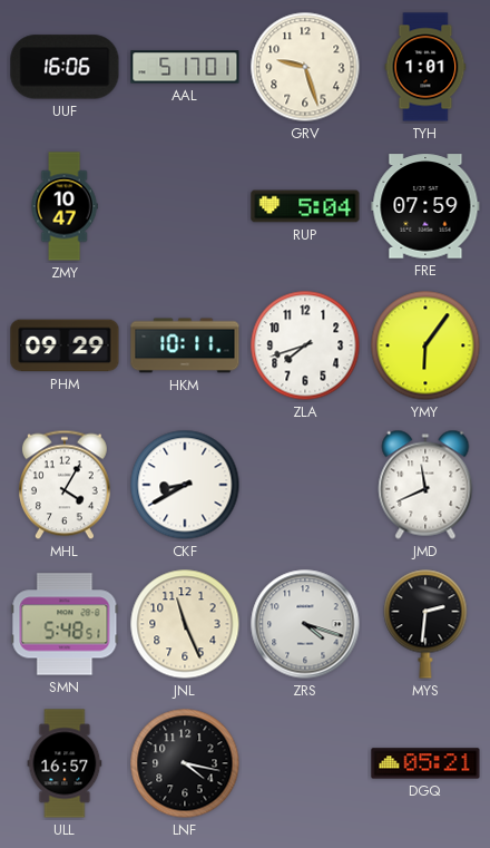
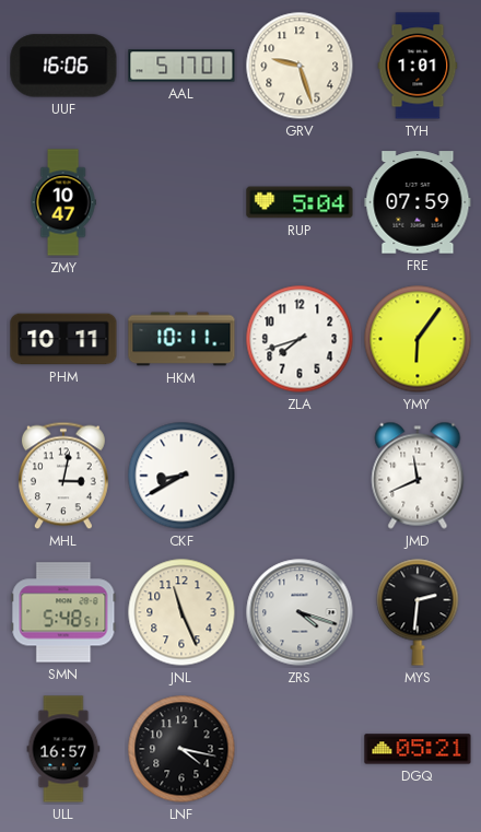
PHM: 09:29 -> 10:11
MHL: 4:05 -> 3:02
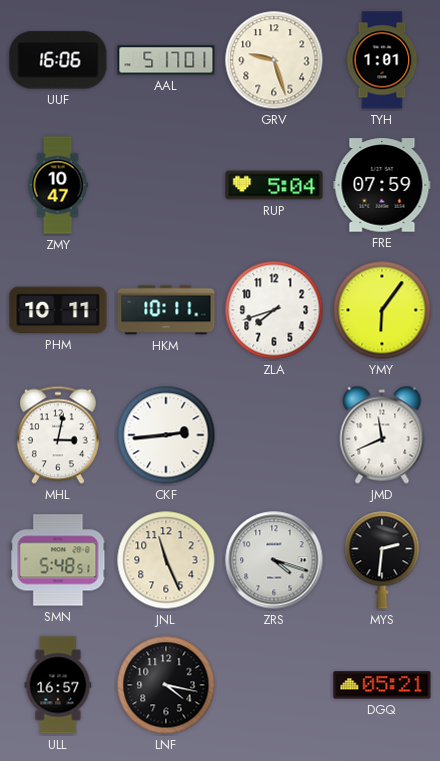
CKF: 8:40 -> 2:44
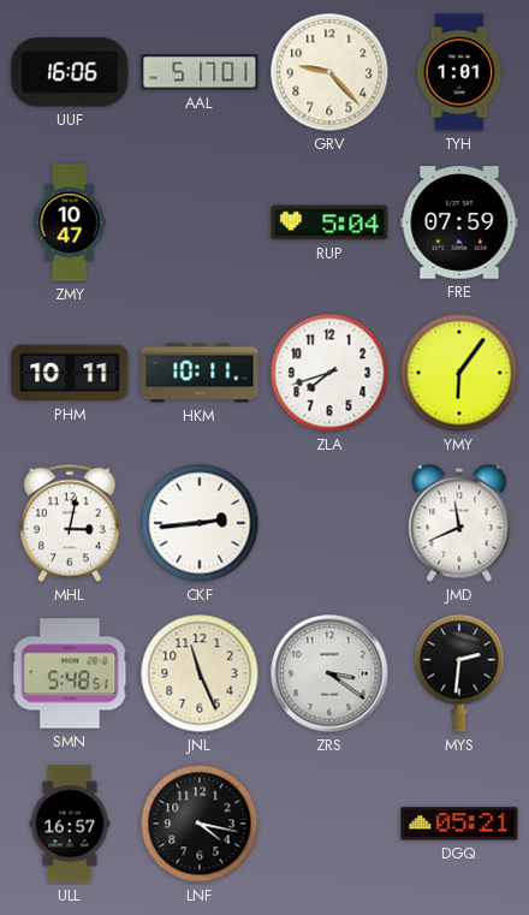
GRV: 9:27 -> 9:23
ZRS: 4:18 -> 3:21
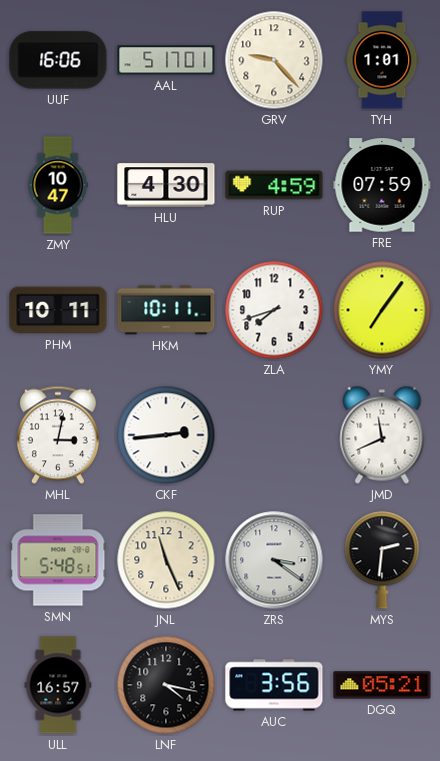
HLU: none -> 4:30
RUP: 5:04 -> 4:59
YMY: 6:06 -> 7:06
AUC: none -> 3:56
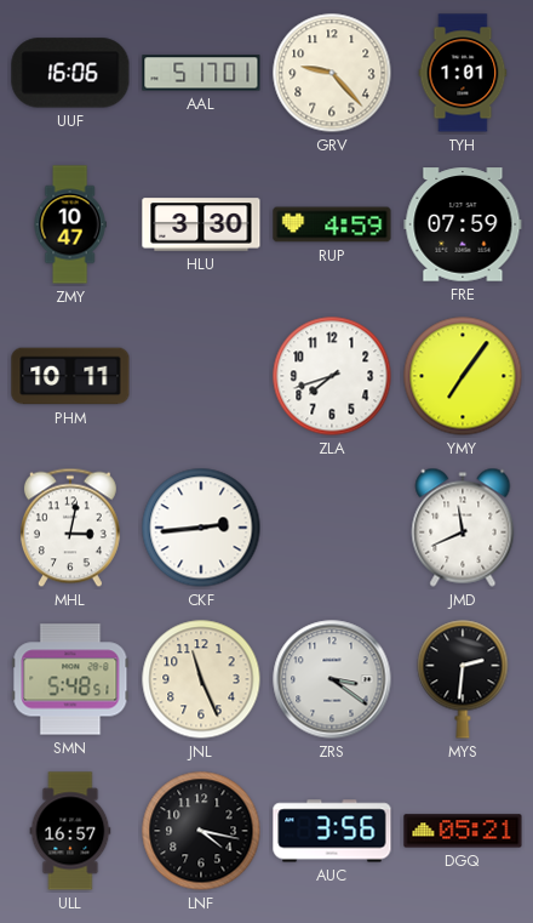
HLU: 4:30 -> 3:30
HKM: 10:11 -> none
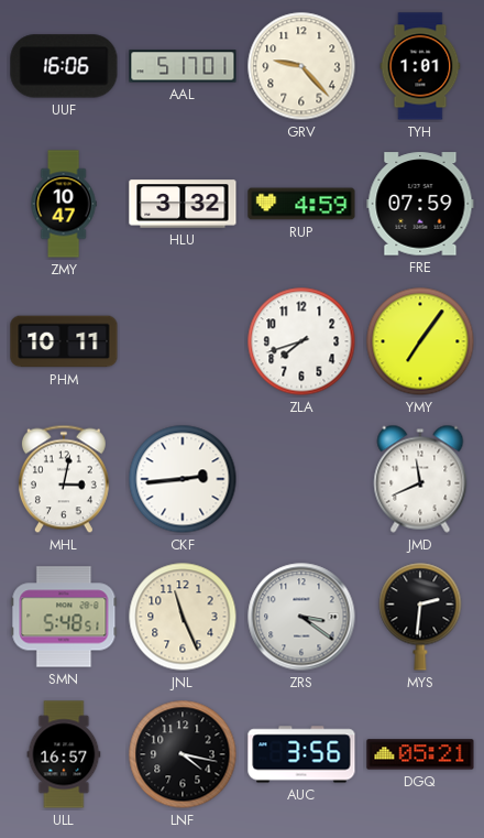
HLU: 3:30 -> 3:32
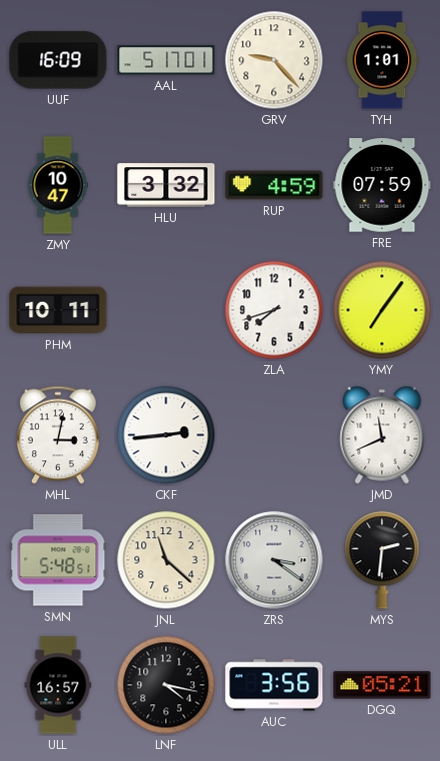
UUF: 16:06 -> 16:09
JNL: 11:26 -> 11:22
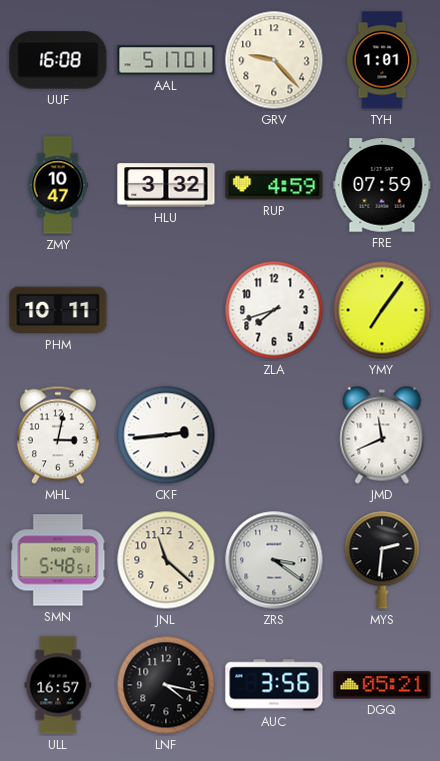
UUF: 16:09 -> 16:08
